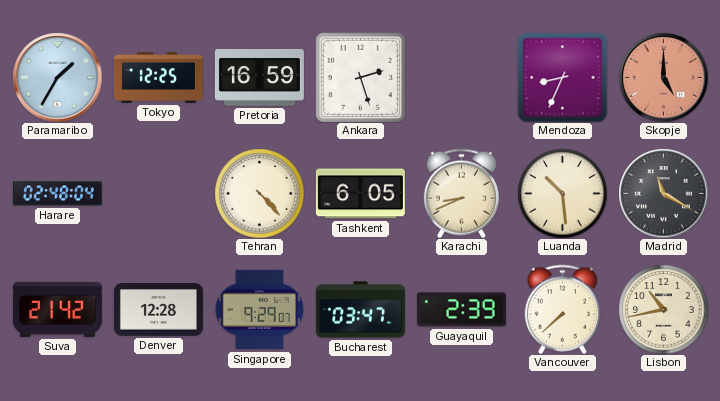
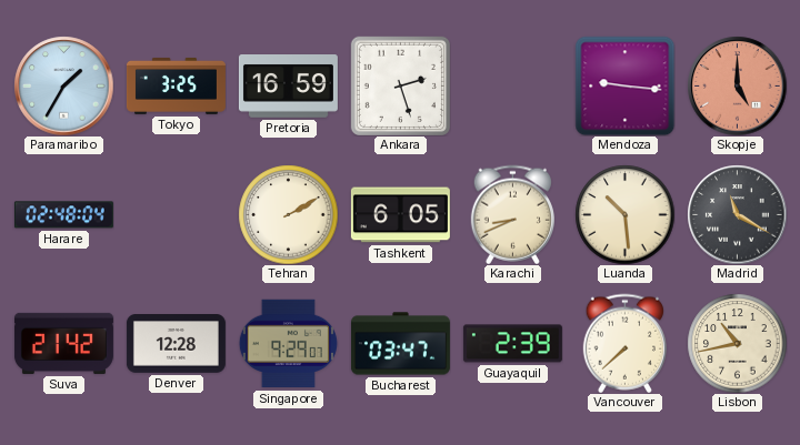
Tokyo: 12:25 -> 3:25
Mendoza: 8:34 -> 9:16
Tehran: 4:23 -> 2:10
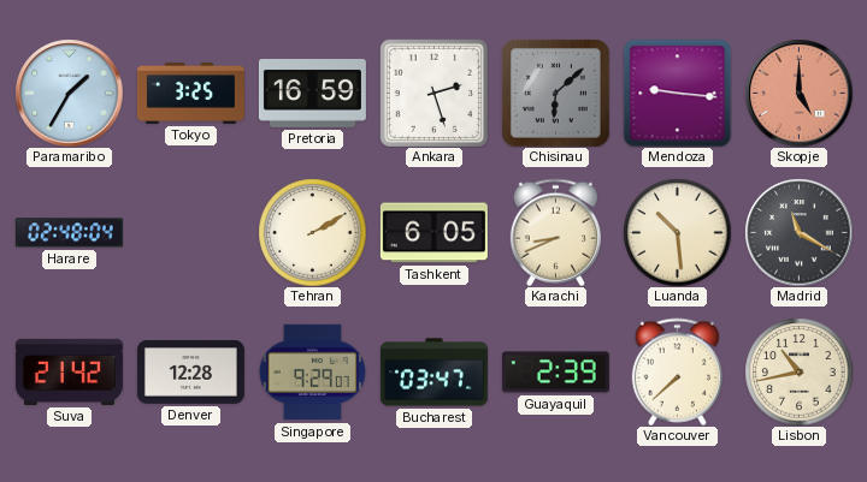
Chisinau: none -> 6:08
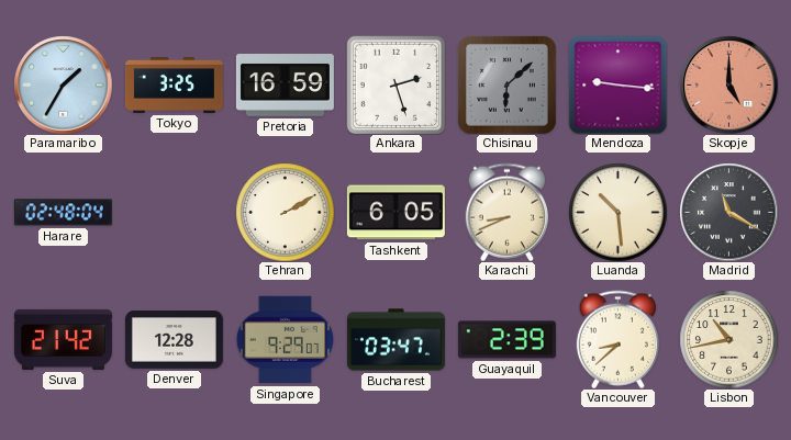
Vancouver: 7:38 -> 8:38
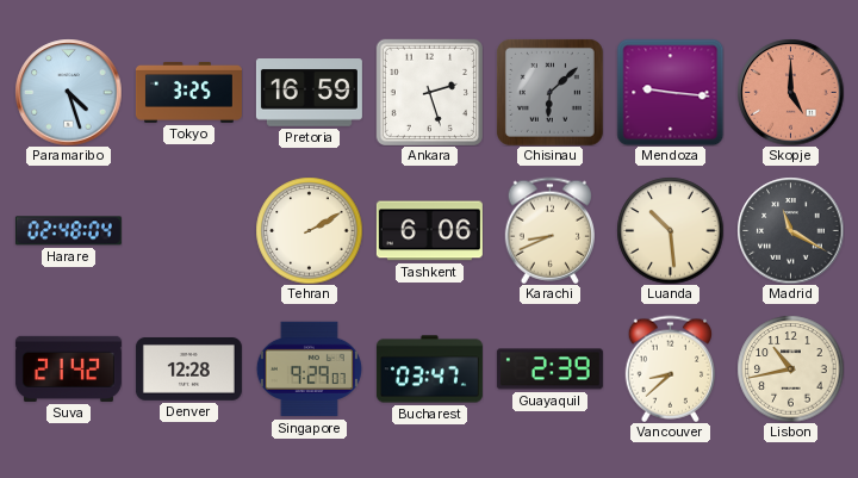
Paramaribo: 1:35 -> 4:27
Tashkent: 6:05 -> 6:06
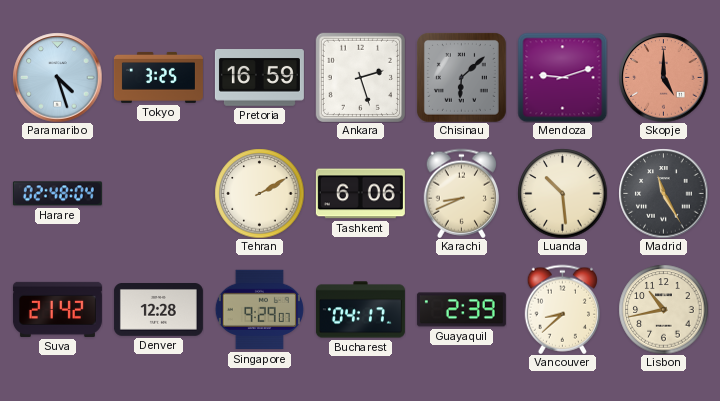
Mendoza: 9:16 -> 9:12
Madrid: 11:20 -> 11:25
Bucharest: 03:47 -> 04:17
